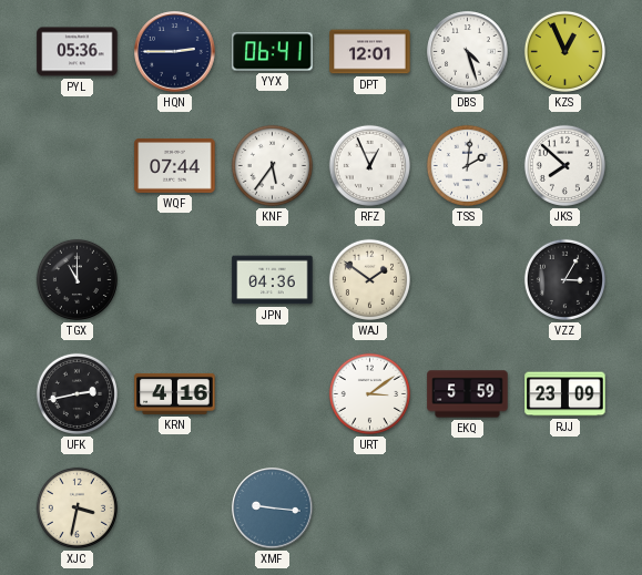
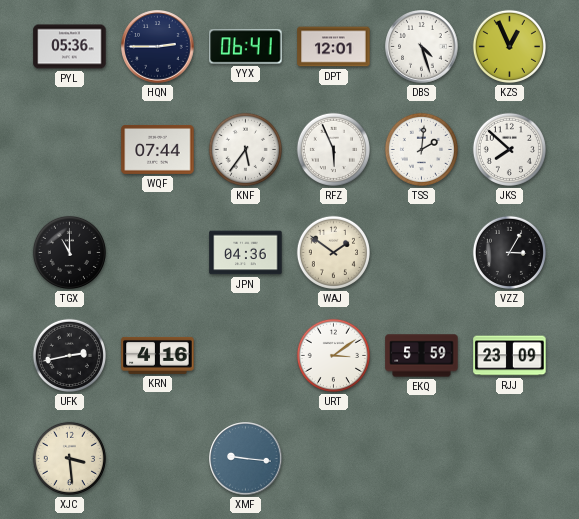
RFZ: 12:56 -> 5:56
XJC: 3:32 -> 3:29
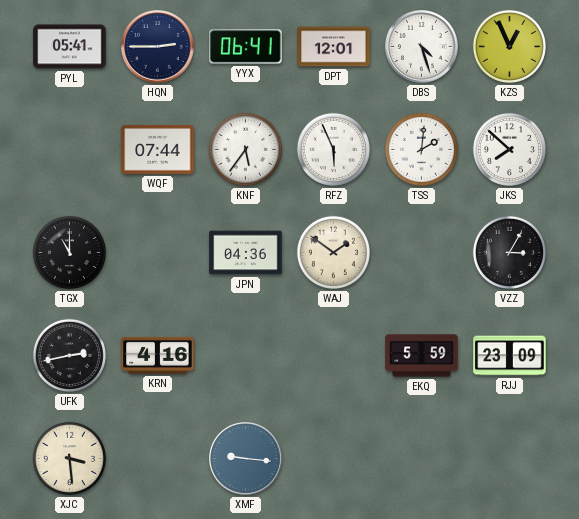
PYL: 05:36 -> 05:41
URT: 3:09 -> none
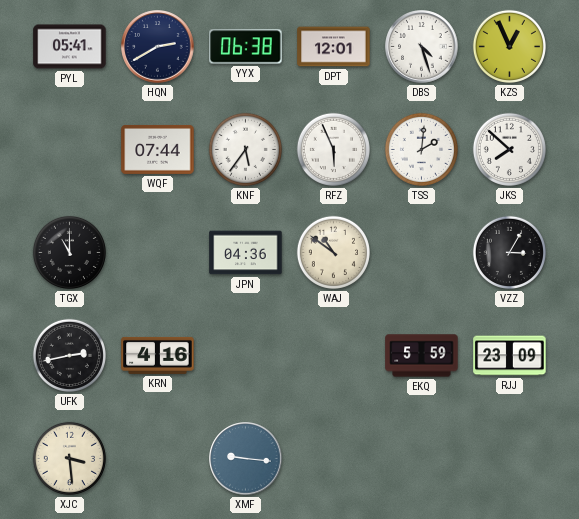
HQN: 2:45 -> 2:40
YYX: 06:41 -> 06:38
WAJ: 1:51 -> 10:51
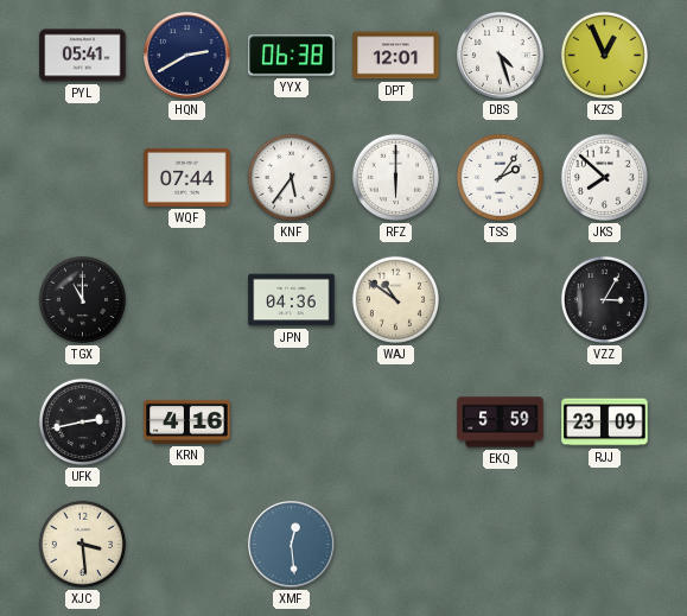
RFZ: 5:56 -> 6:00
TSS: 2:01 -> 2:06
XMF: 9:16 -> 12:29
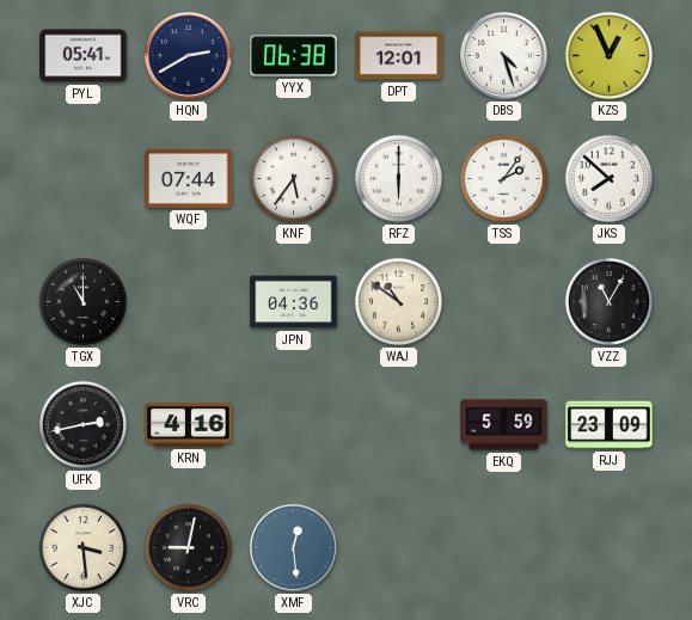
VZZ: 3:05 -> 11:05
VRC: none -> 9:02
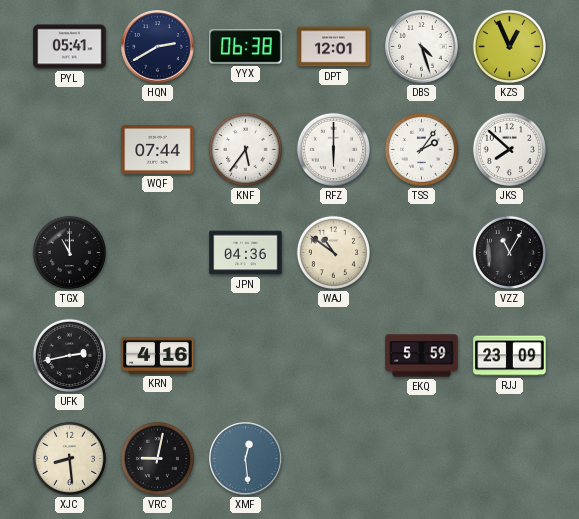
XJC: 3:29 -> 8:29
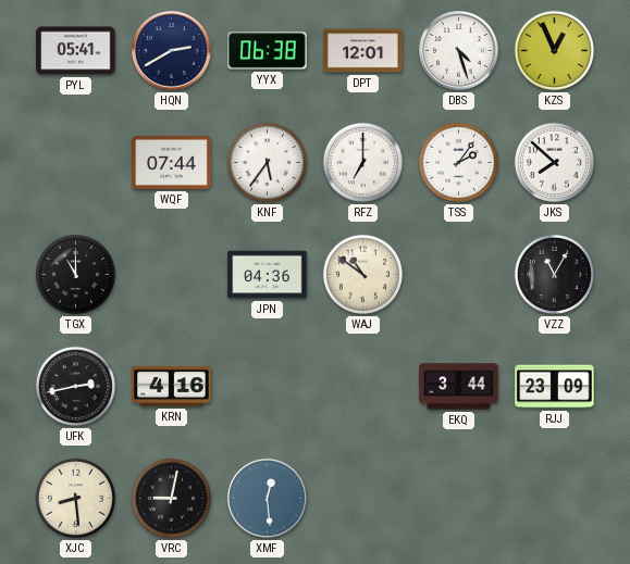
RFZ: 6:00 -> 7:00
EKQ: 5:59 -> 3:44
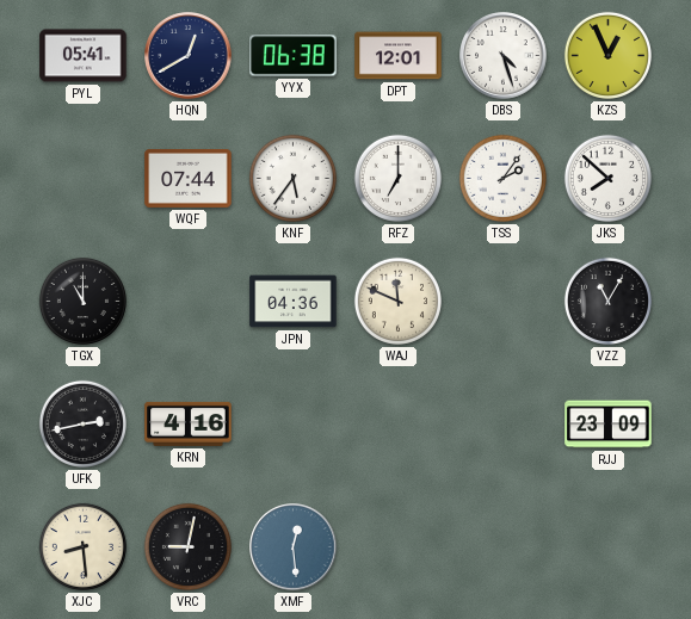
HQN: 2:40 -> 12:40
WAJ: 10:51 -> 11:49
EKQ: 3:44 -> none
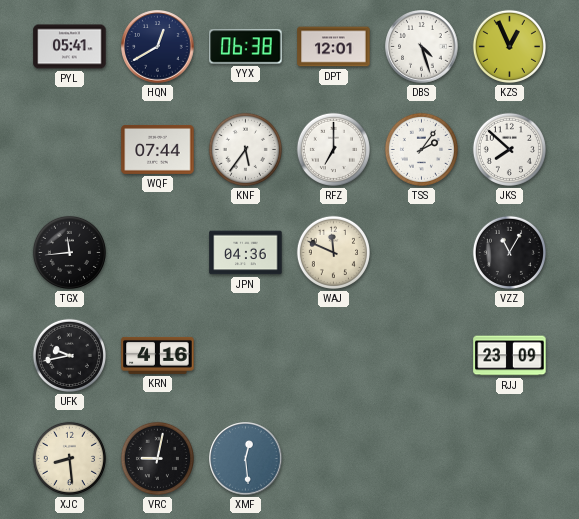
TGX: 11:00 -> 11:44
UFK: 2:43 -> 9:43
